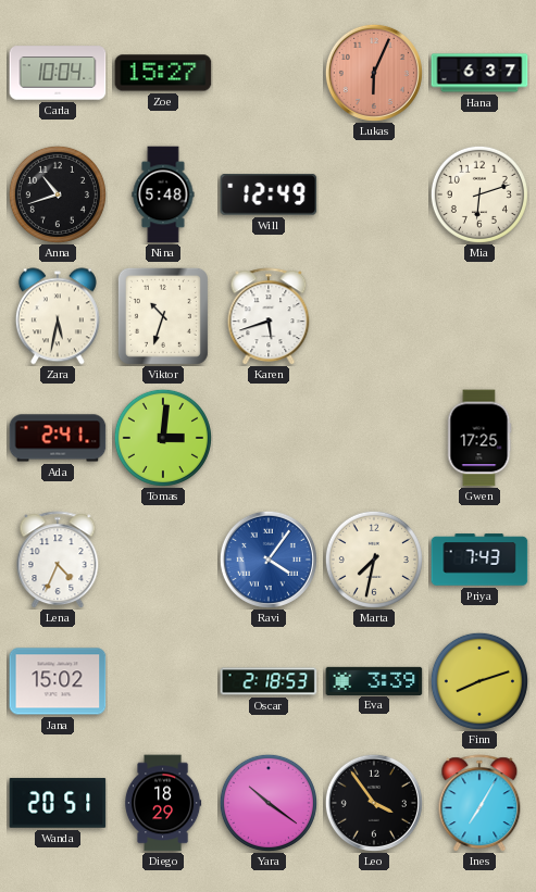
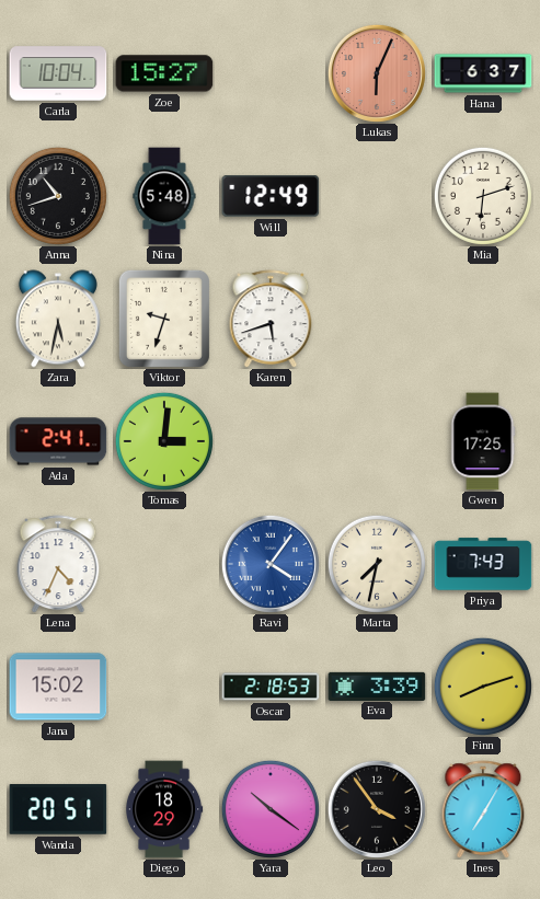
Viktor: 10:33 -> 9:33
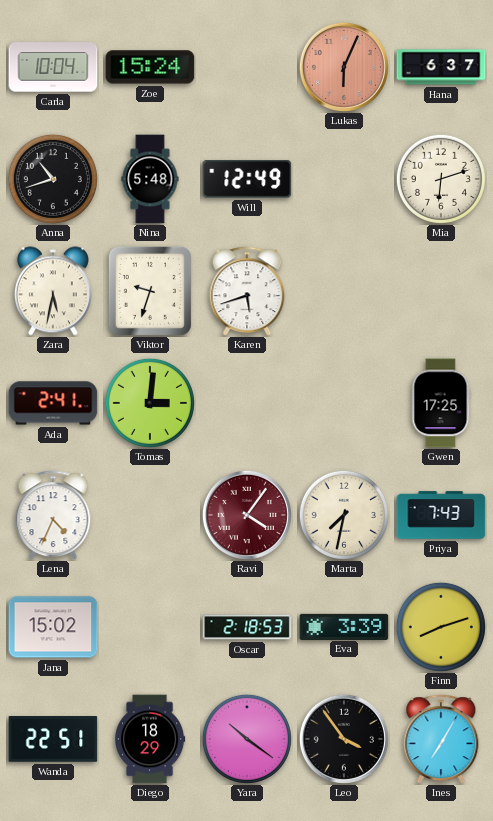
Zoe: 15:27 -> 15:24
Ravi dial: blue -> burgundy
Wanda: 20:51 -> 22:51
